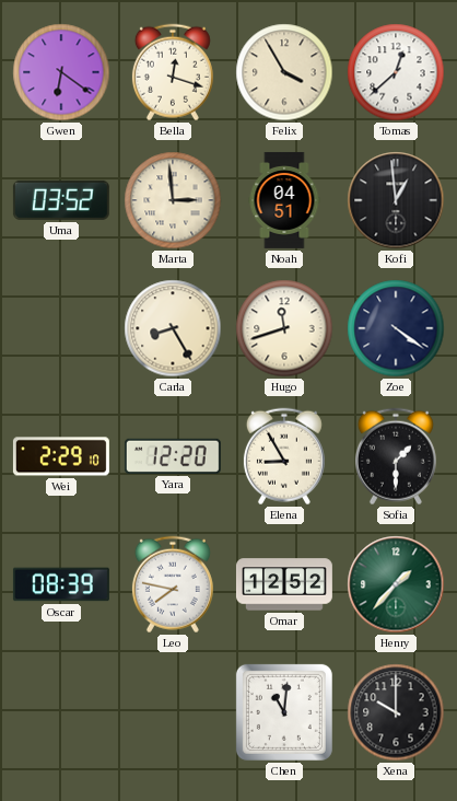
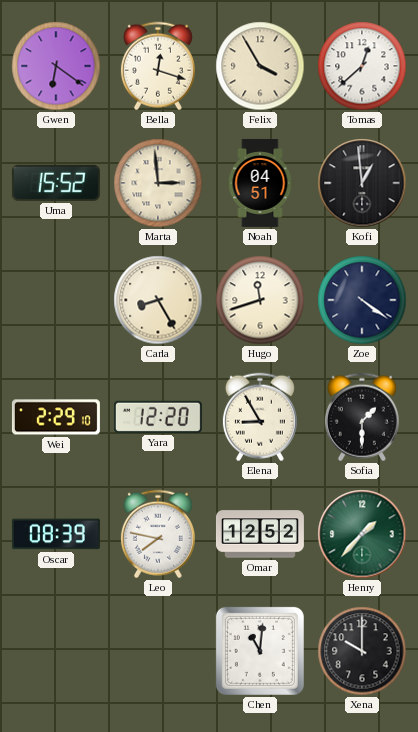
Uma: 03:52 -> 15:52
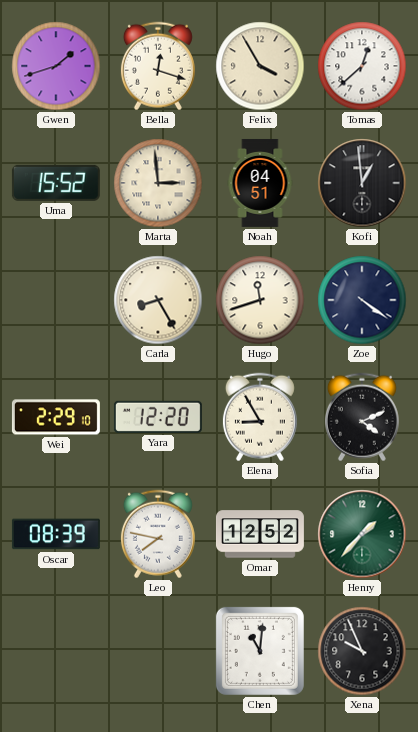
Gwen: 6:21 -> 1:42
Sofia: 1:30 -> 4:11
Xena: 10:00 -> 9:56
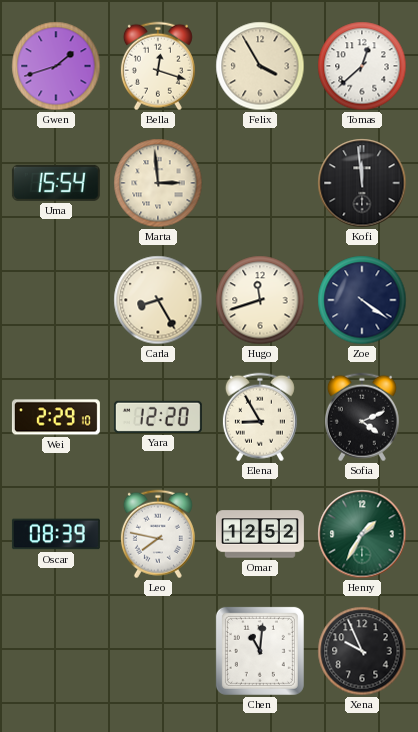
Uma: 15:52 -> 15:54
Noah: 04:51 -> none
Kofi: 12:59 -> 11:59
Henry: 1:37 -> 1:35
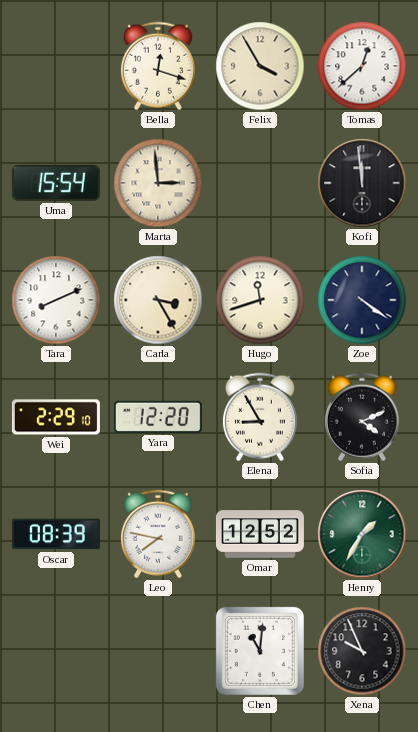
Gwen: 1:42 -> none
Tara: none -> 8:11
Carla: 8:25 -> 3:25
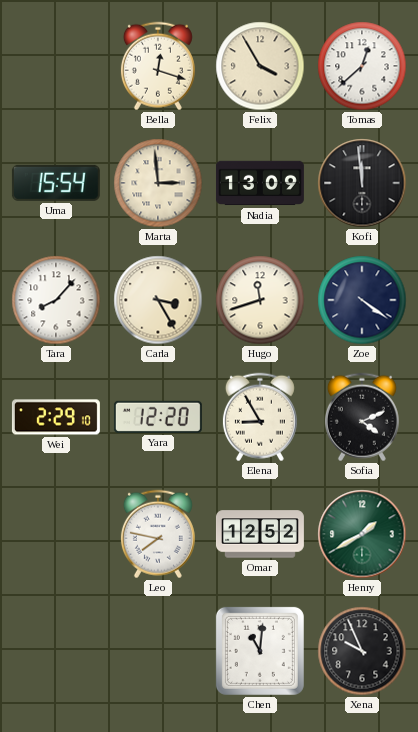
Nadia: none -> 13:09
Tara: 8:11 -> 8:07
Oscar: 08:39 -> none
Henry: 1:35 -> 1:40
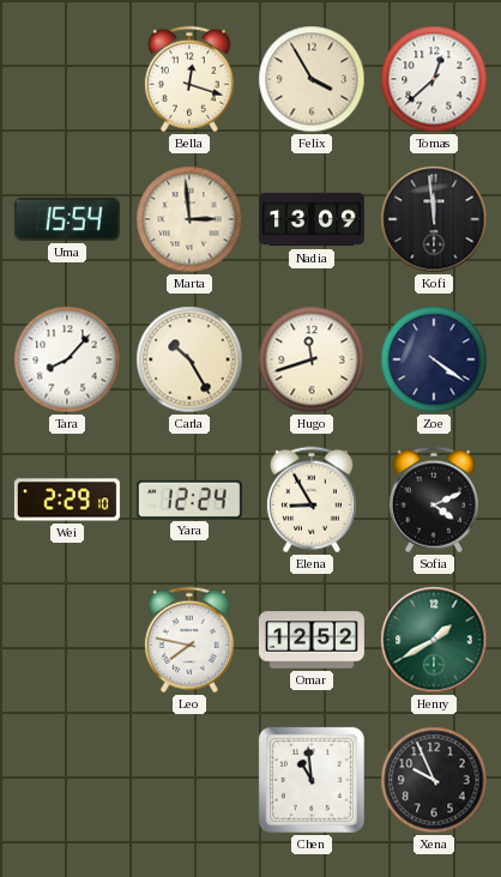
Carla: 3:25 -> 10:25
Yara: 12:20 -> 12:24
Chen: 11:01 -> 10:59
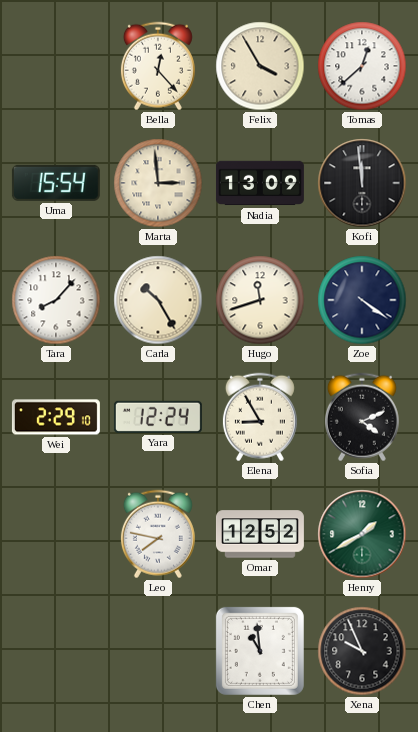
Bella: 12:18 -> 12:23
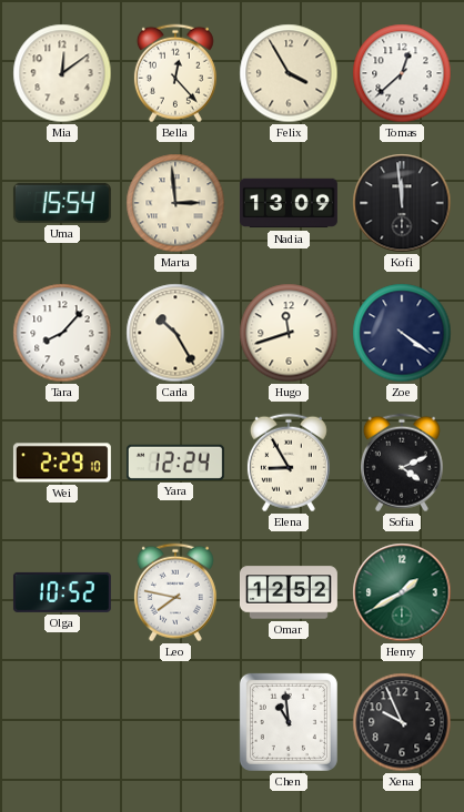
Mia: none -> 12:09
Olga: none -> 10:52
